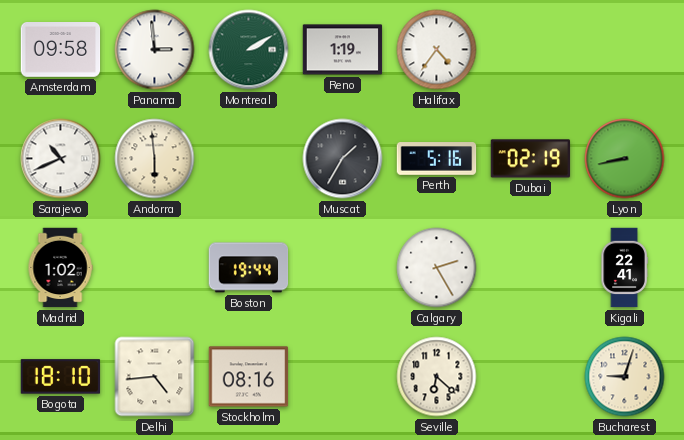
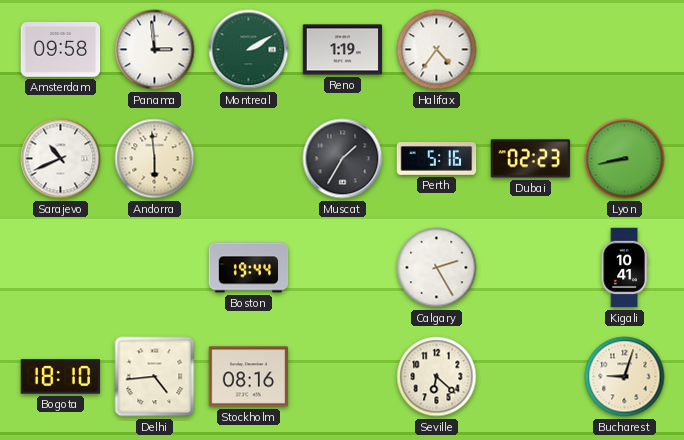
Dubai: 02:19 -> 02:23
Madrid: 1:02 -> none
Kigali: 22:41 -> 10:41
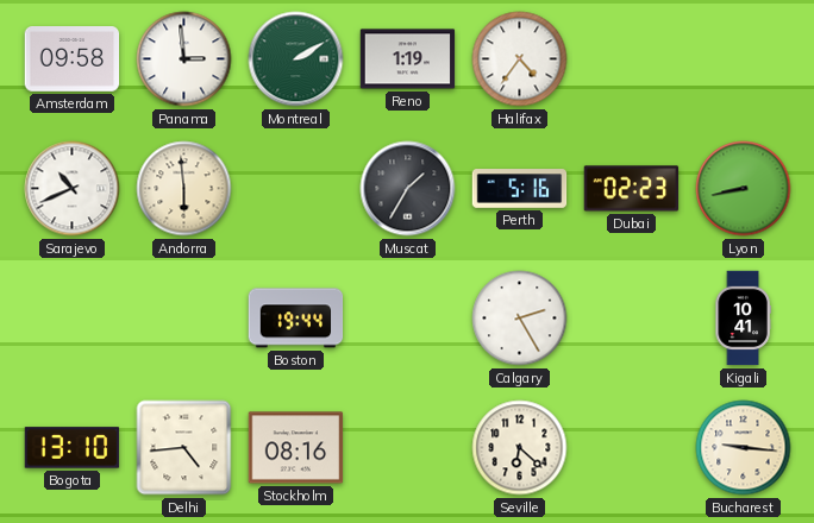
Bogota: 18:10 -> 13:10
Bucharest: 9:03 -> 9:16
